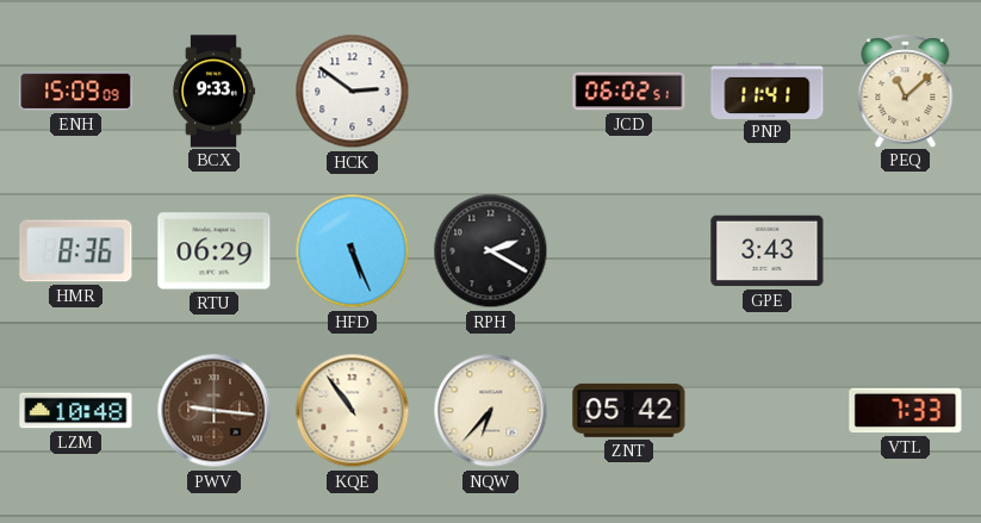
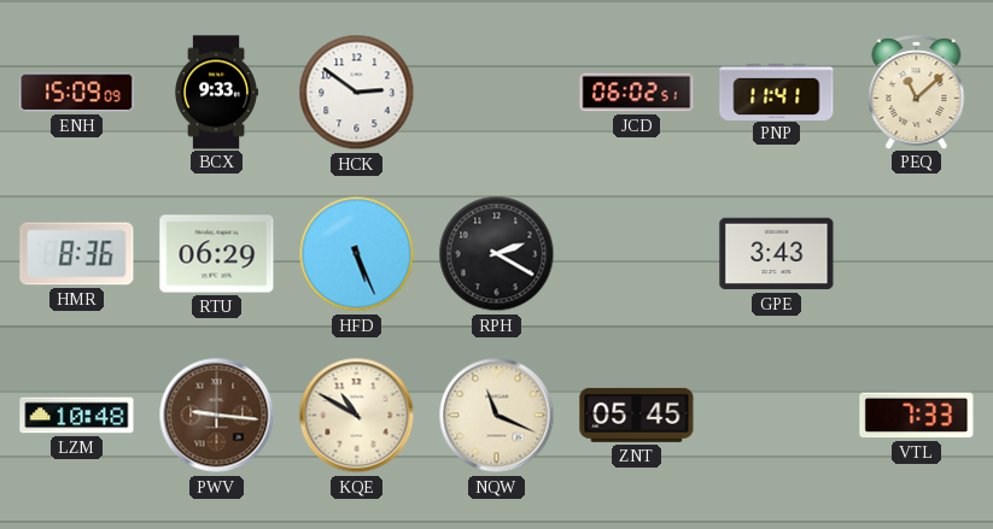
KQE: 10:54 -> 10:50
NQW: 6:37 -> 11:19
ZNT: 05:42 -> 05:45
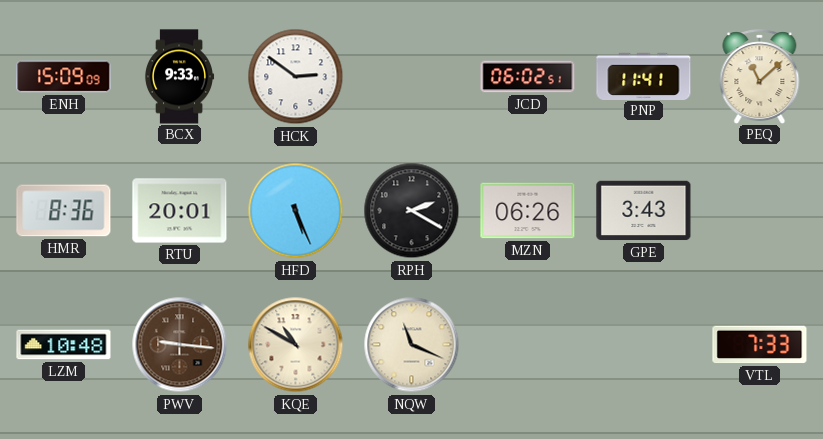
RTU: 06:29 -> 20:01
MZN: none -> 06:26
ZNT: 05:45 -> none
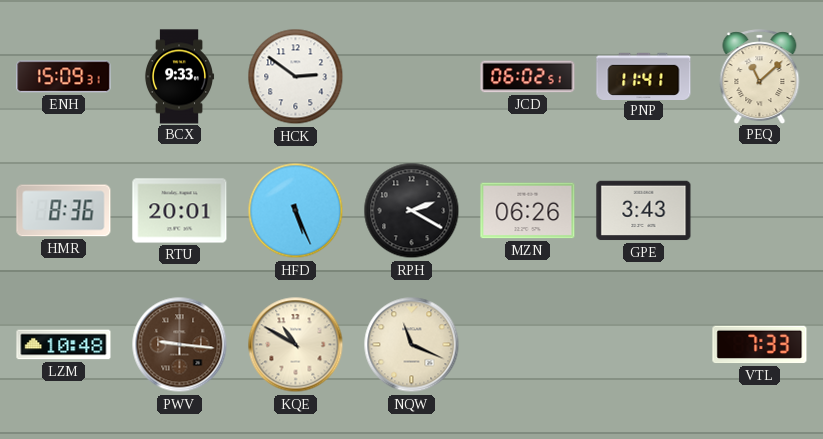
ENH: 15:09:09 -> 15:09:31
